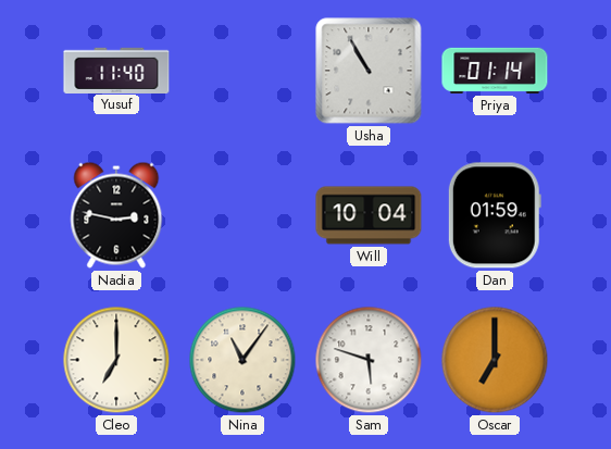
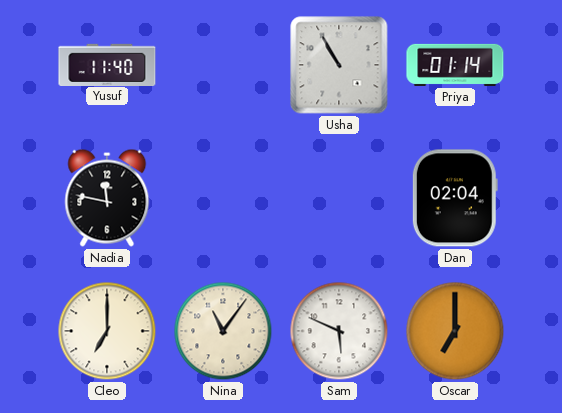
Nadia: 2:47 -> 11:47
Will: 10:04 -> none
Dan: 01:59 -> 02:04
Sam: 5:48 -> 5:49
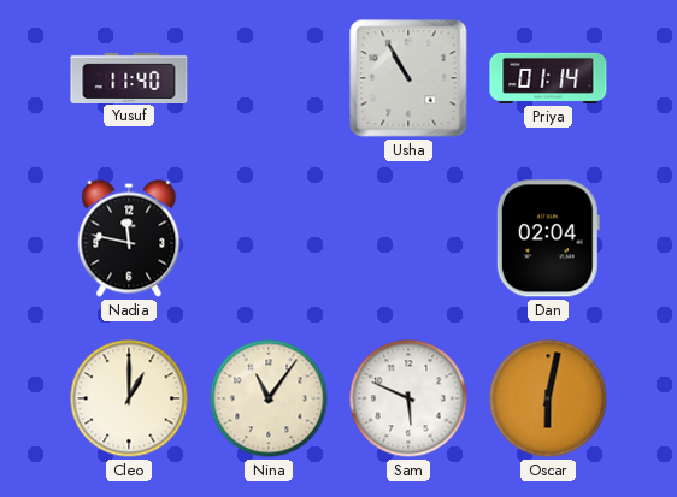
Cleo: 7:00 -> 1:00
Oscar: 7:00 -> 6:02
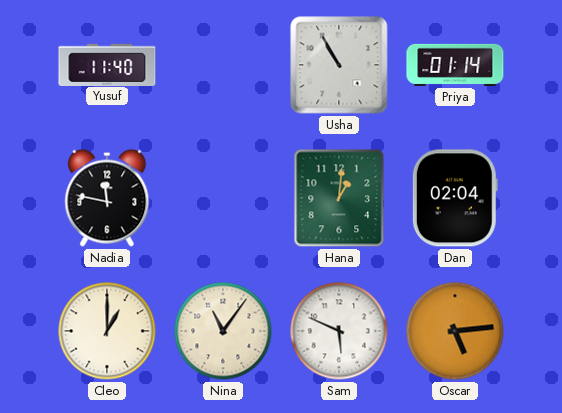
Hana: none -> 1:01
Oscar: 6:02 -> 5:14
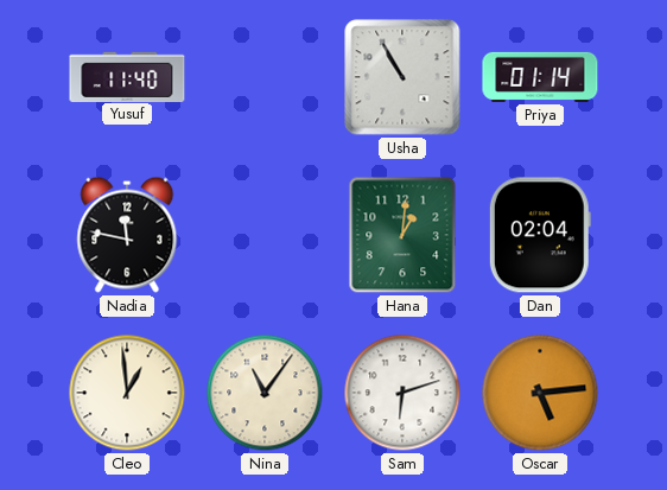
Cleo: 1:00 -> 12:59
Sam: 5:49 -> 6:12
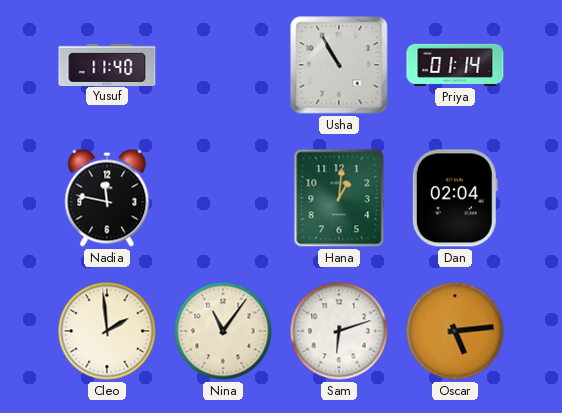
Cleo: 12:59 -> 1:59
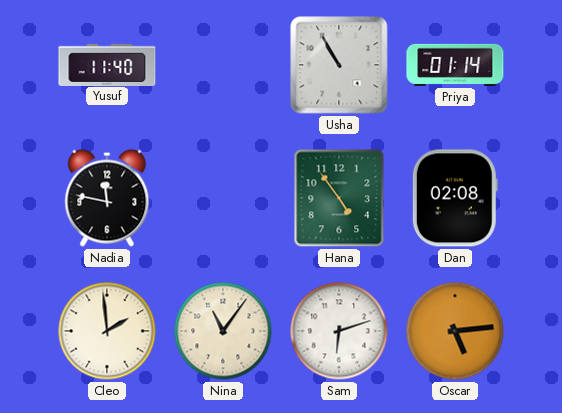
Hana: 1:01 -> 4:54
Dan: 02:04 -> 02:08
